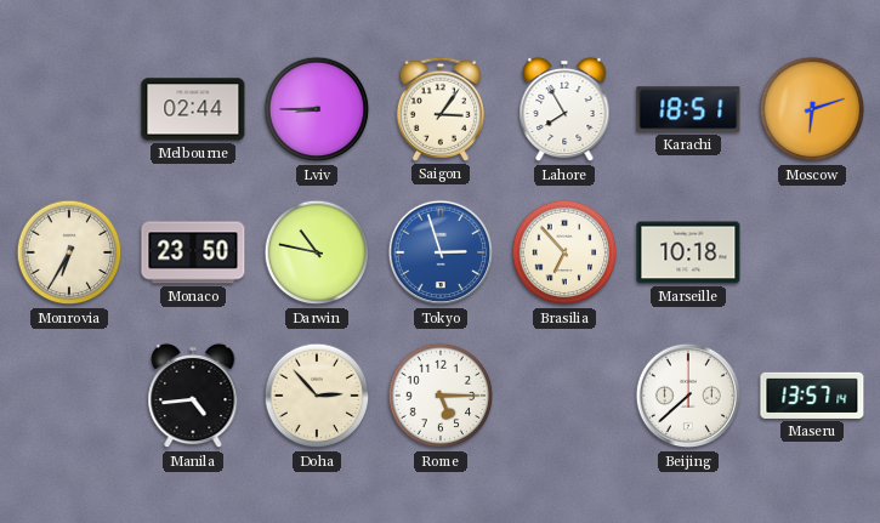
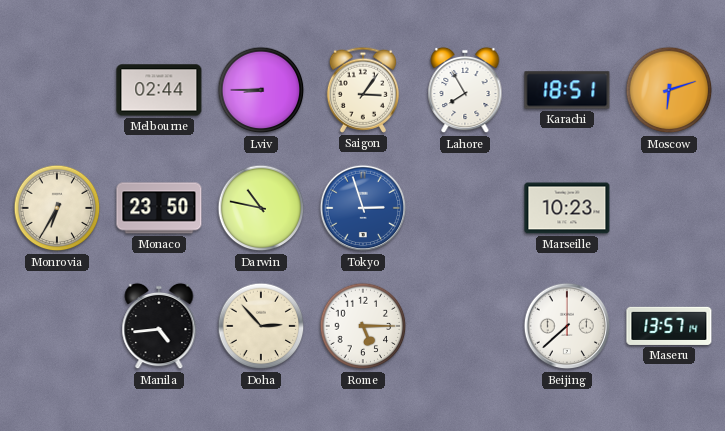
Brasilia: 6:53 -> none
Marseille: 10:18 -> 10:23
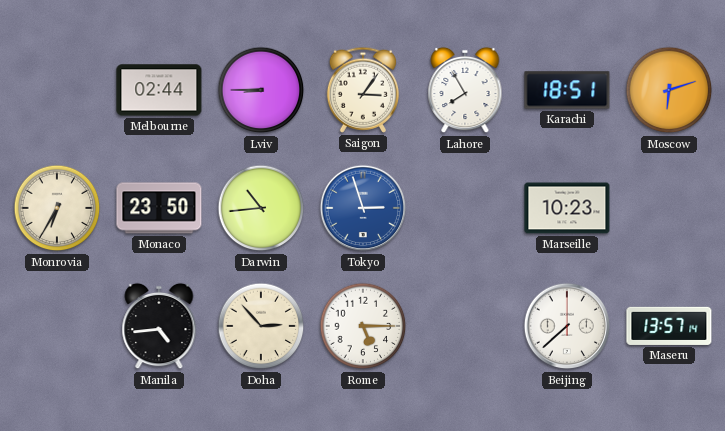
Darwin: 10:47 -> 10:44
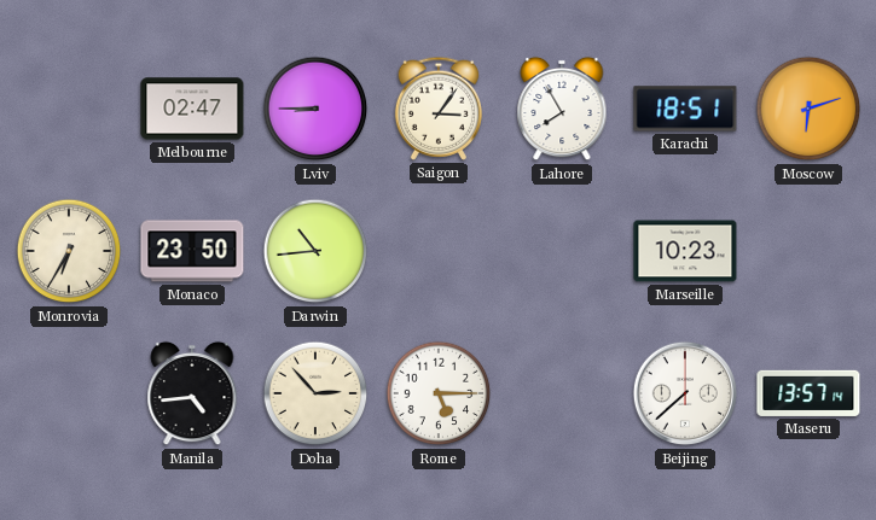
Melbourne: 02:44 -> 02:47
Tokyo: 2:57 -> none
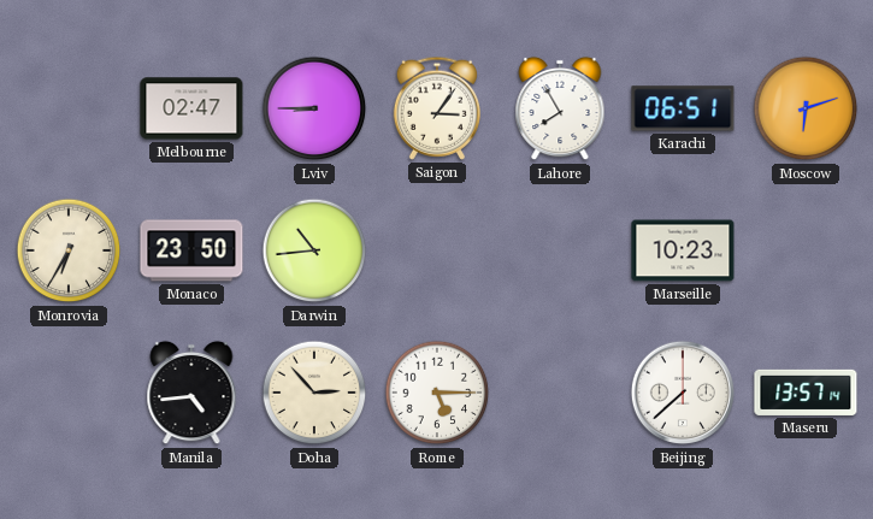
Karachi: 18:51 -> 06:51
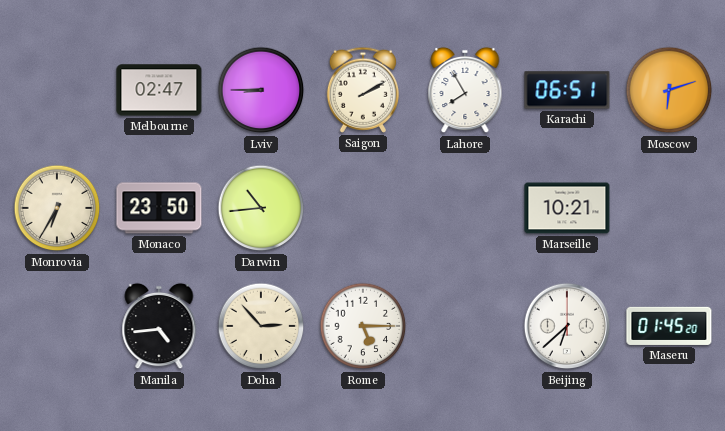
Saigon: 3:06 -> 2:10
Marseille: 10:23 -> 10:21
Beijing: 7:38 -> 6:38
Maseru: 13:57 -> 01:45
